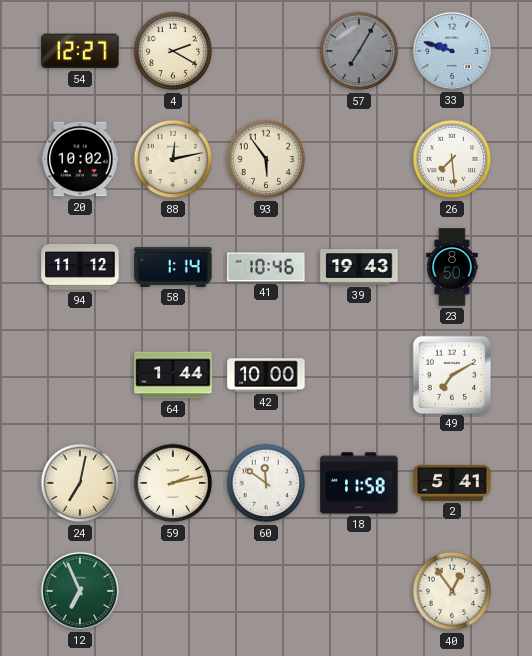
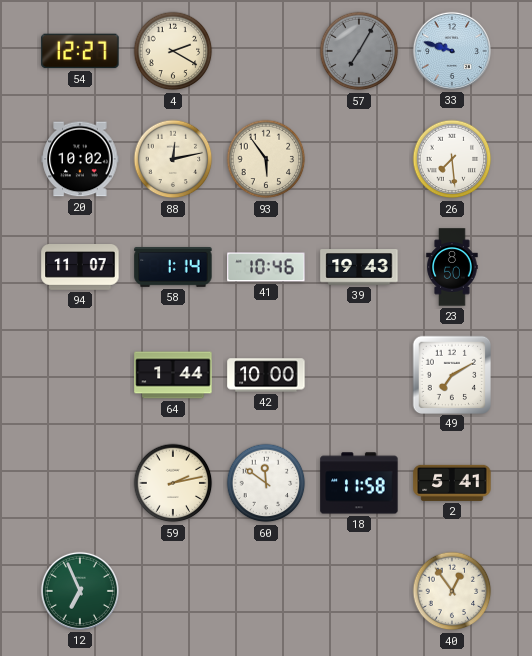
94: 11:12 -> 11:07
24: 7:02 -> none
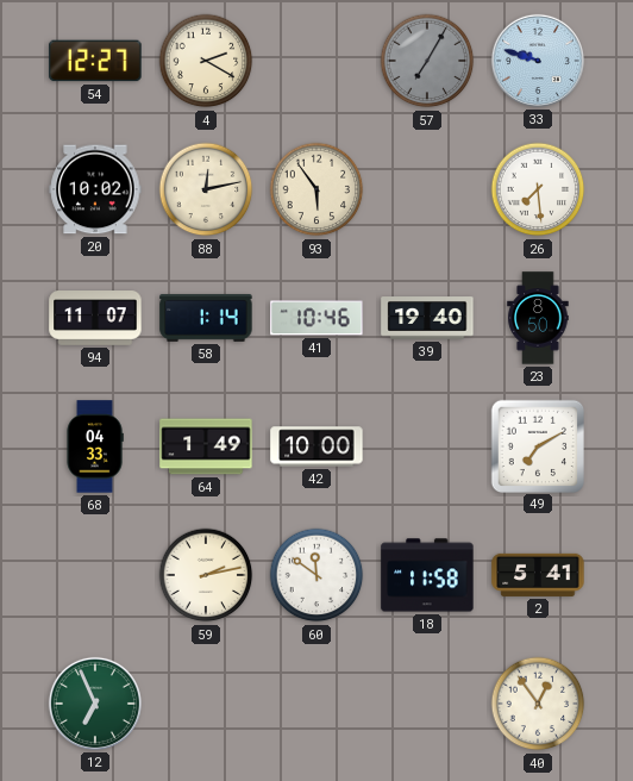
39: 19:43 -> 19:40
68: none -> 04:33
64: 1:44 -> 1:49
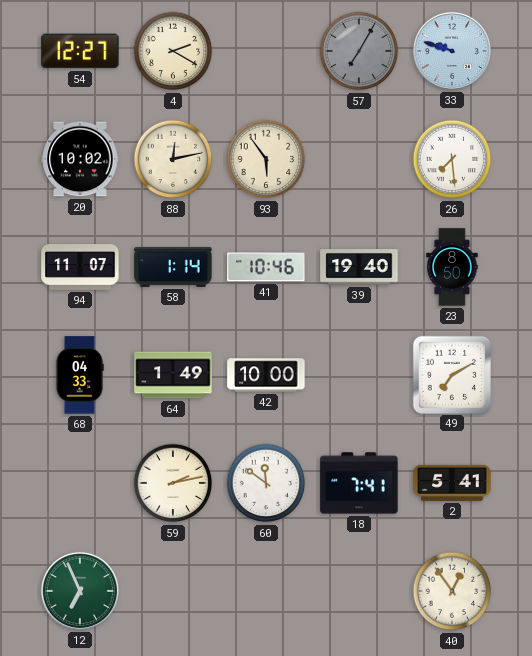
18: 11:58 -> 7:41
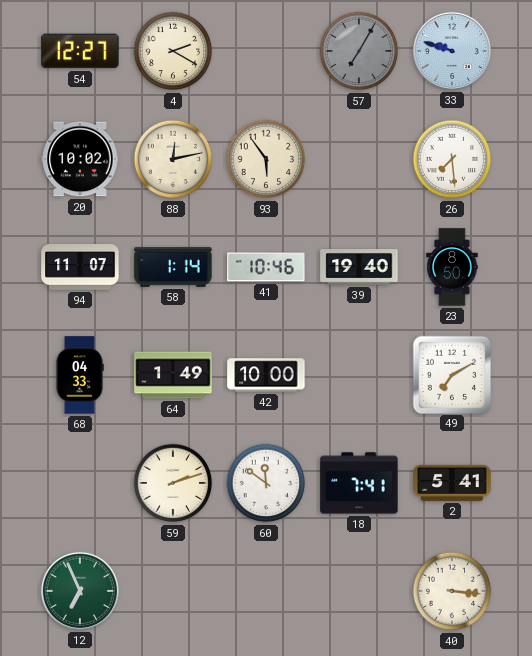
59: 2:13 -> 2:12
40: 12:54 -> 3:16
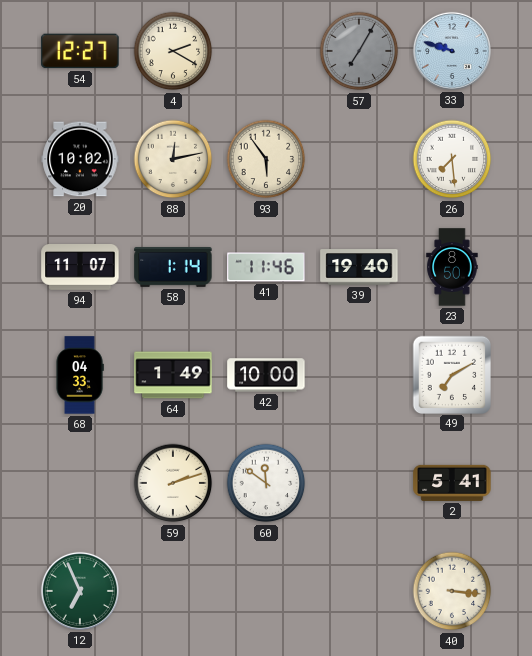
41: 10:46 -> 11:46
18: 7:41 -> none
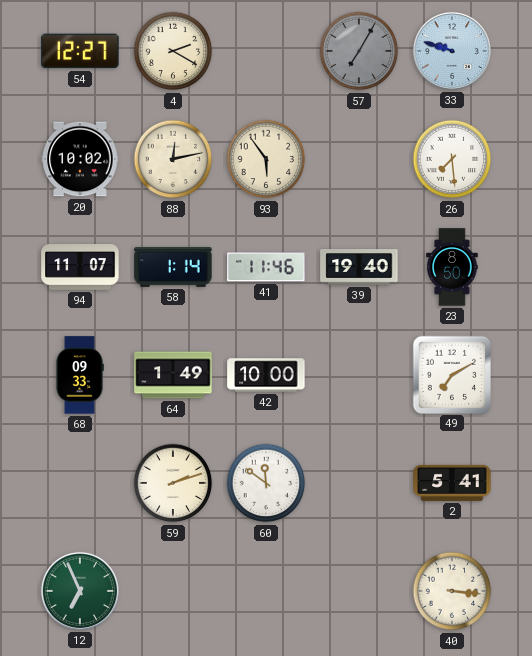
68: 04:33 -> 09:33
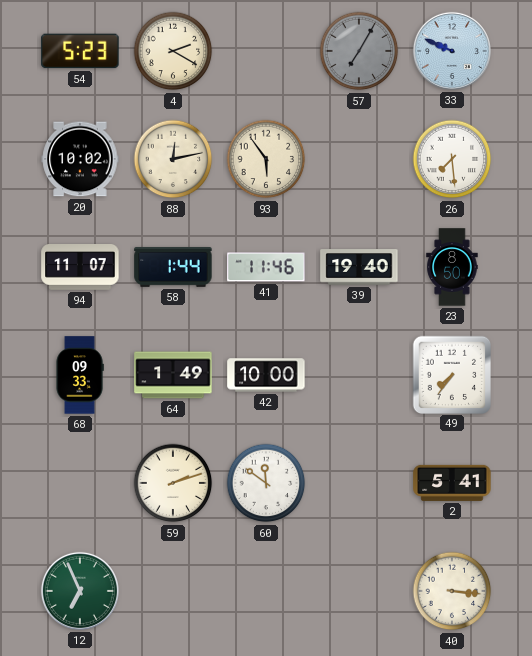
54: 12:27 -> 5:23
33: 9:48 -> 9:49
58: 1:14 -> 1:44
49: 7:10 -> 7:36
